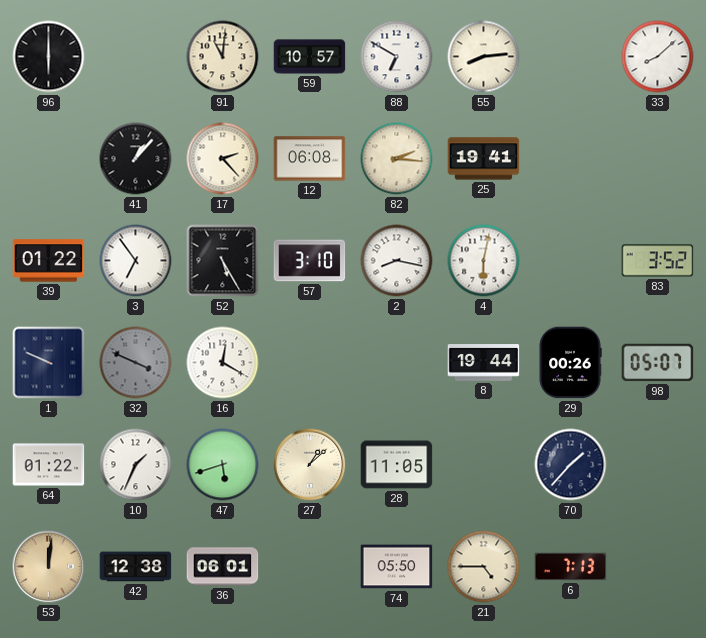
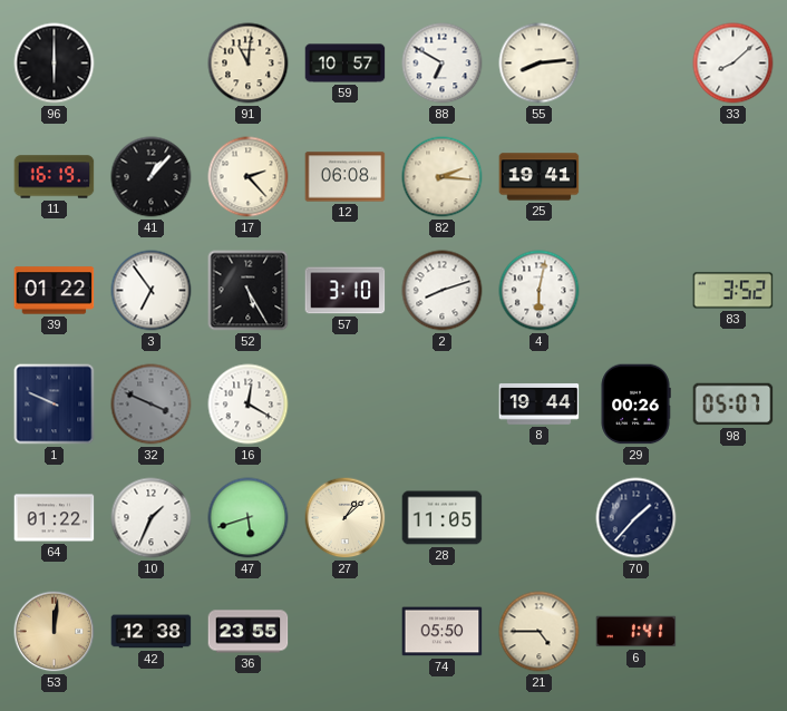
11: none -> 16:19
2: 8:17 -> 8:12
36: 06:01 -> 23:55
6: 7:13 -> 1:41
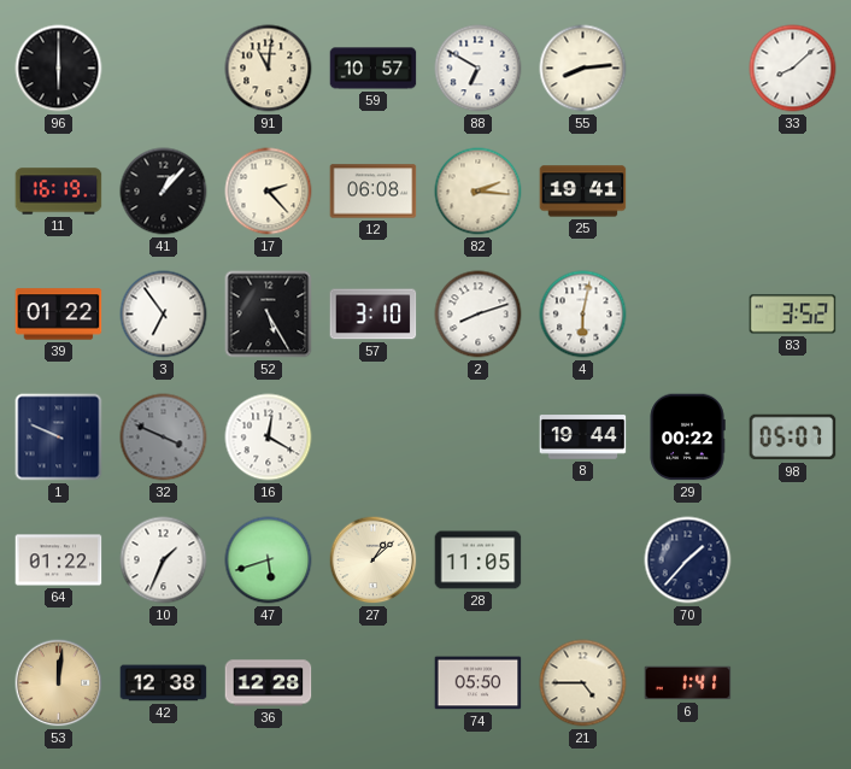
29: 00:26 -> 00:22
36: 23:55 -> 12:28
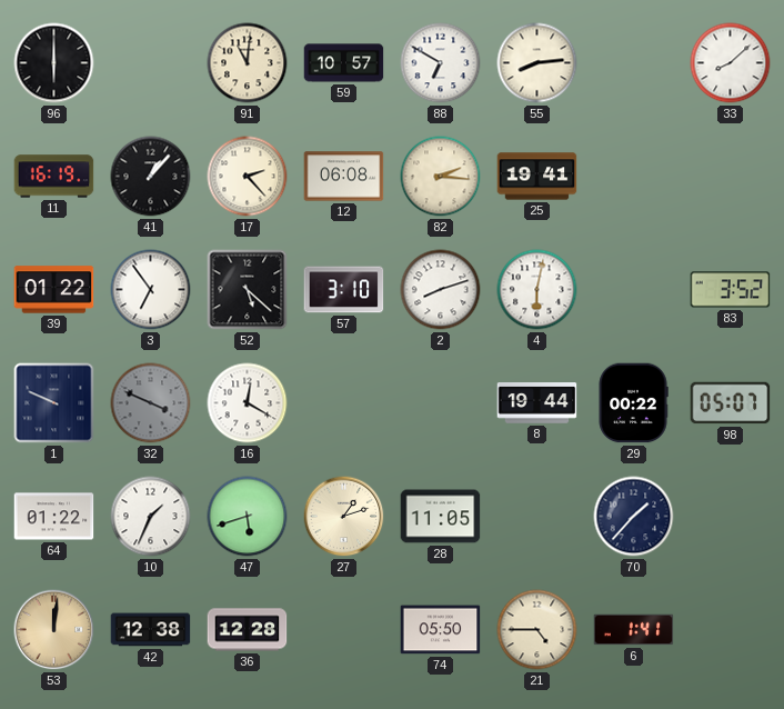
52: 5:25 -> 5:22
27: 1:08 -> 1:12
